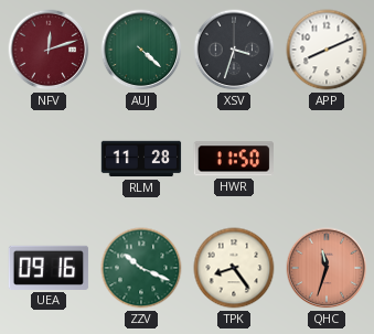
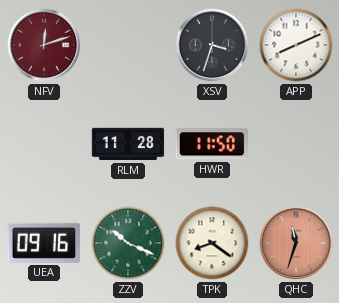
AUJ: 4:22 -> none
TPK: 8:24 -> 8:21
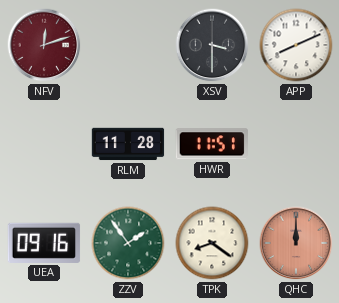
XSV: 3:33 -> 3:30
HWR: 11:50 -> 11:51
ZZV: 10:19 -> 1:54
QHC: 11:33 -> 12:00
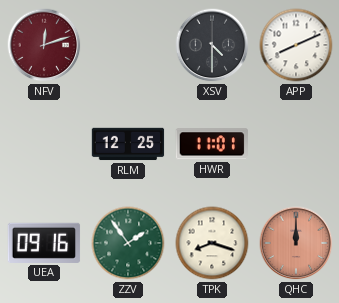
XSV: 3:30 -> 4:30
RLM: 11:28 -> 12:25
HWR: 11:51 -> 11:01
TPK: 8:21 -> 8:18
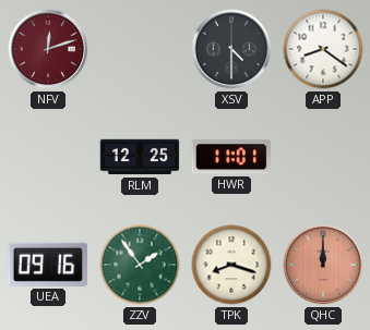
APP: 8:11 -> 8:21
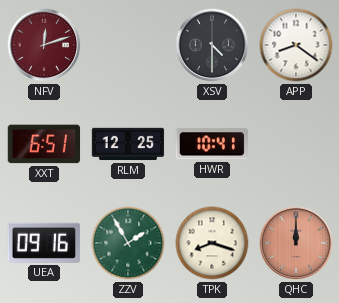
XXT: none -> 6:51
HWR: 11:01 -> 10:41
ZZV: 1:54 -> 1:55
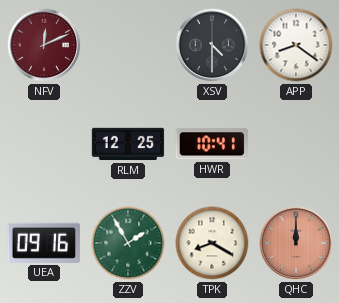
NFV: 12:12 -> 12:11
XXT: 6:51 -> none
TPK: 8:18 -> 8:20
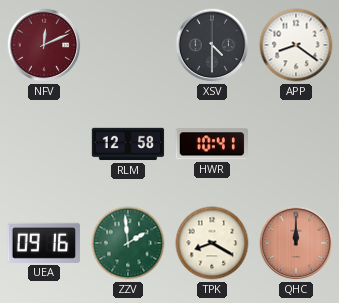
RLM: 12:25 -> 12:58
ZZV: 1:55 -> 1:59
